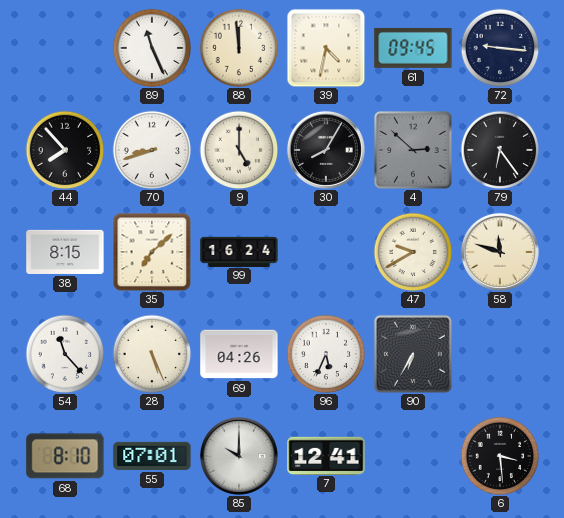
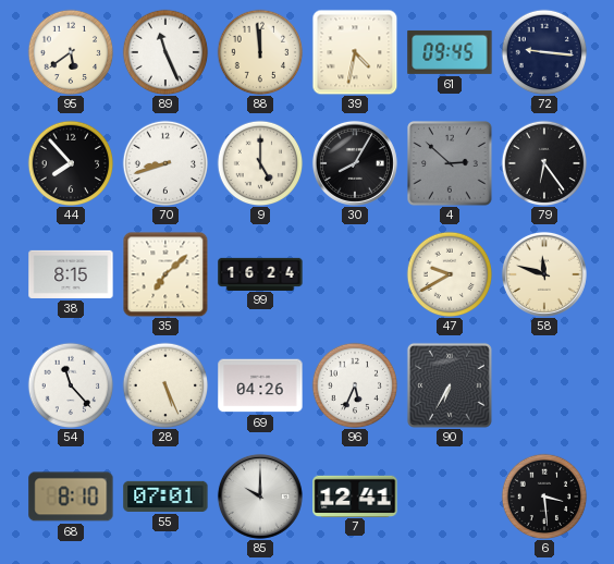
95: none -> 5:39
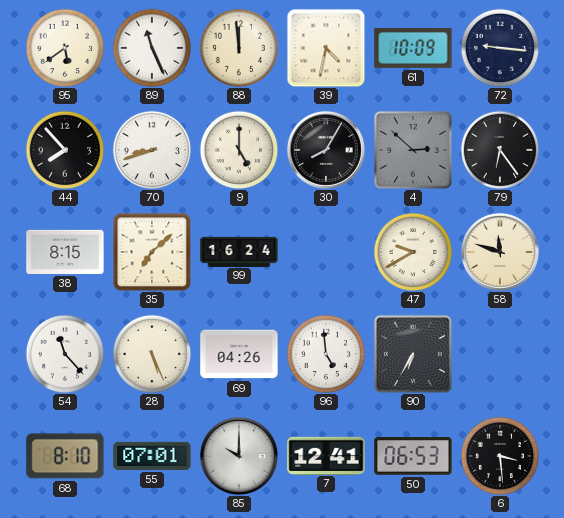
61: 09:45 -> 10:09
96: 5:34 -> 4:59
50: none -> 06:53
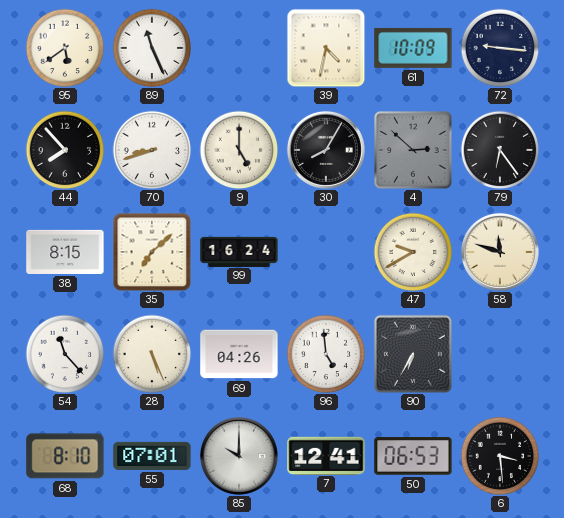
88: 11:59 -> none
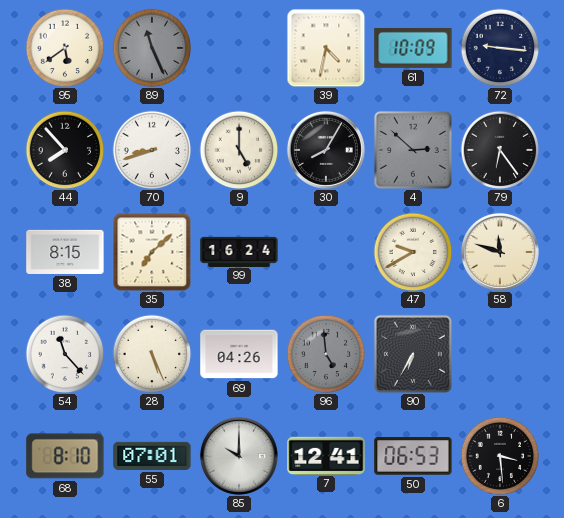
89 dial: white -> grey
96 dial: white -> grey
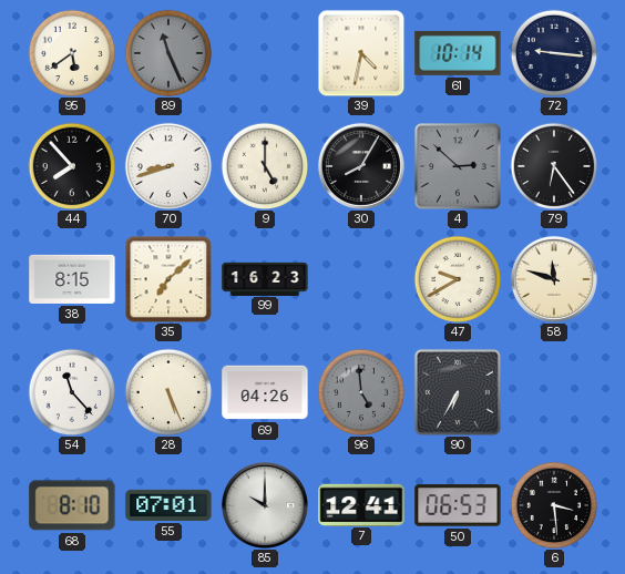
61: 10:09 -> 10:14
99: 16:24 -> 16:23
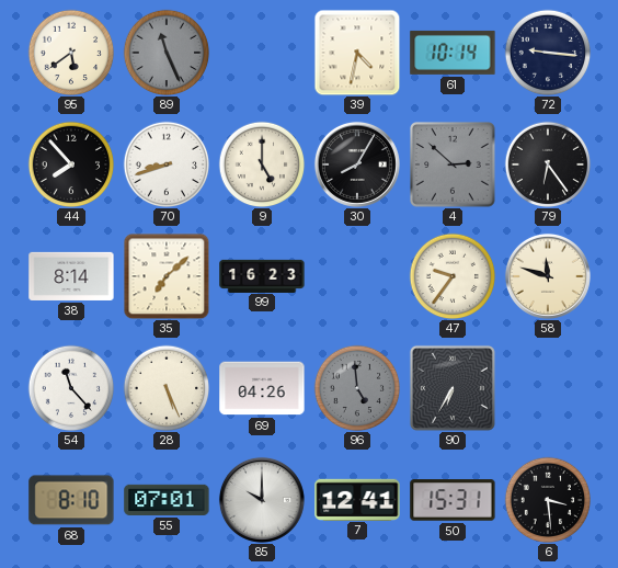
38: 8:15 -> 8:14
47: 9:40 -> 9:36
50: 06:53 -> 15:31
